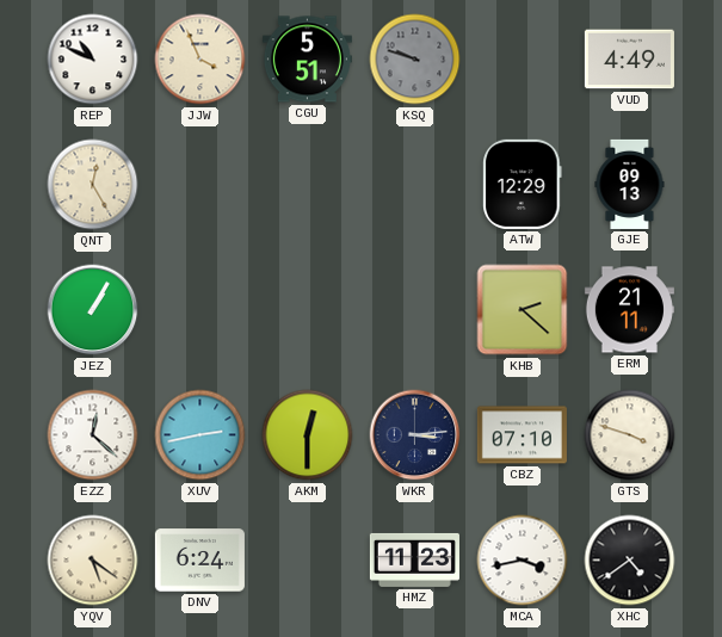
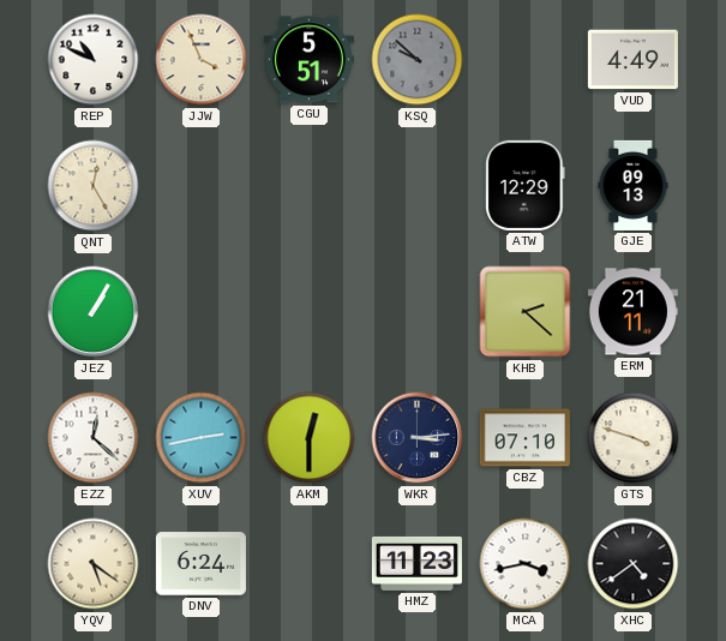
KSQ: 9:48 -> 9:52
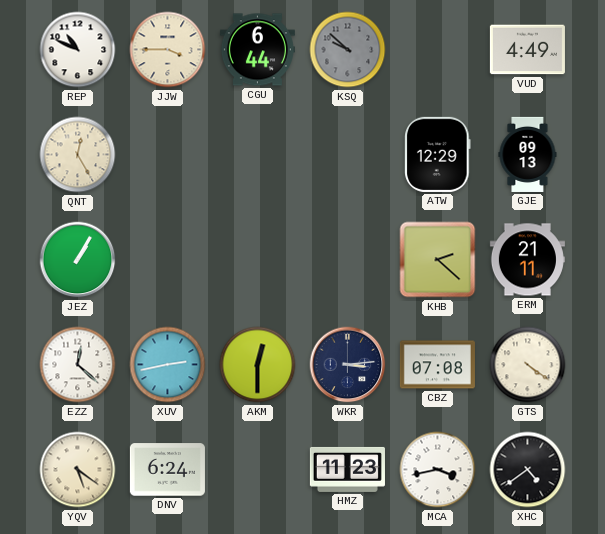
JJW: 3:56 -> 3:45
CGU: 5:51 -> 6:44
CBZ: 07:10 -> 07:08
GTS: 3:48 -> 4:21
